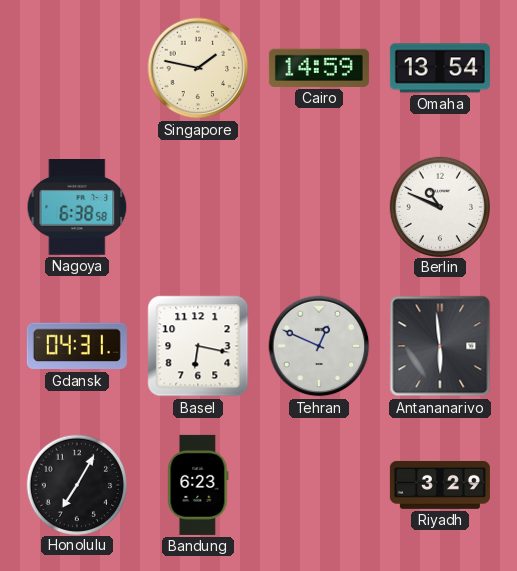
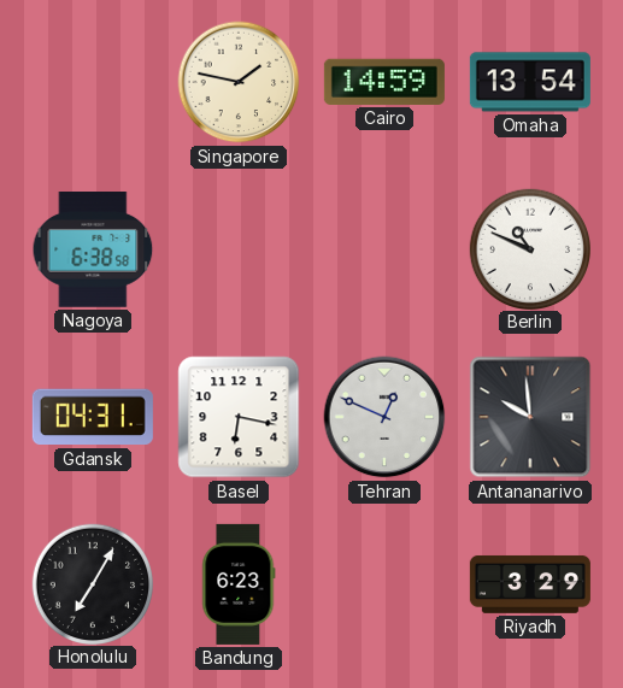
Antananarivo: 5:59 -> 9:59
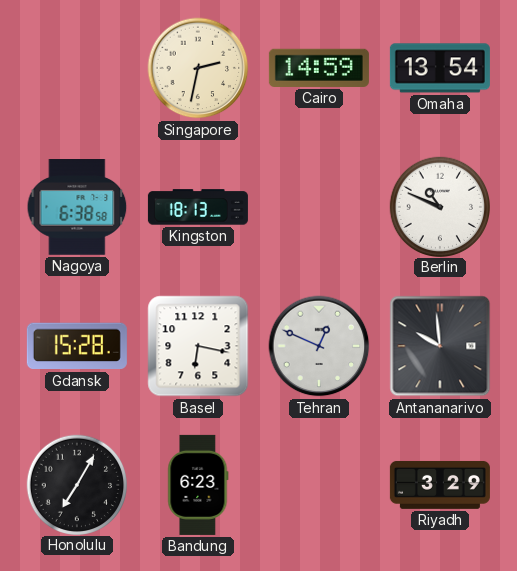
Singapore: 1:47 -> 2:32
Kingston: none -> 18:13
Gdansk: 04:31 -> 15:28
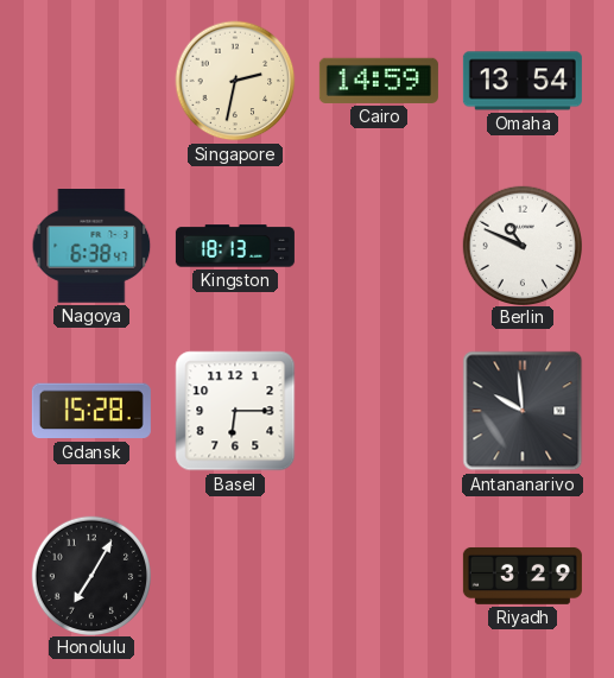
Nagoya: 6:38:58 -> 6:38:47
Basel: 6:17 -> 6:15
Tehran: 12:49 -> none
Bandung: 6:23 -> none
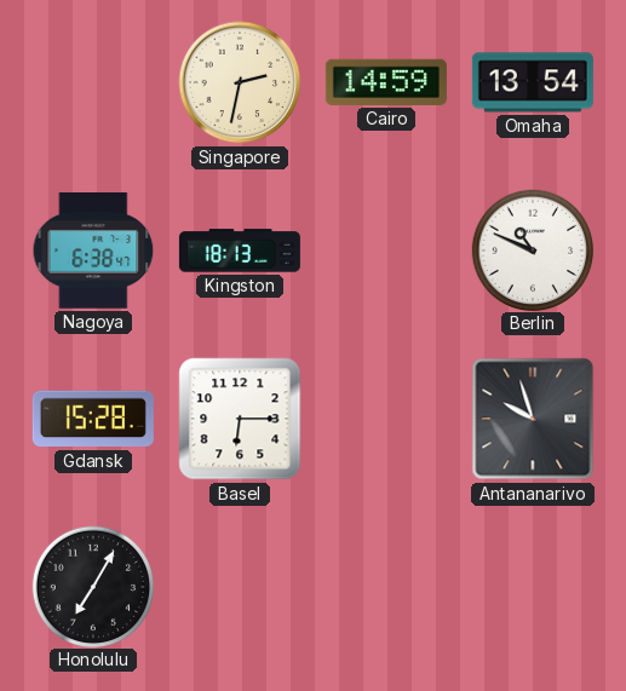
Antananarivo: 9:59 -> 9:57
Riyadh: 3:29 -> none
